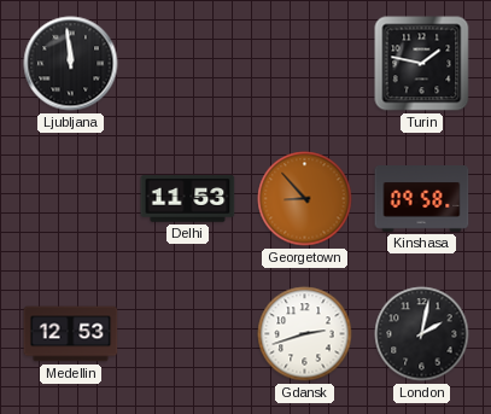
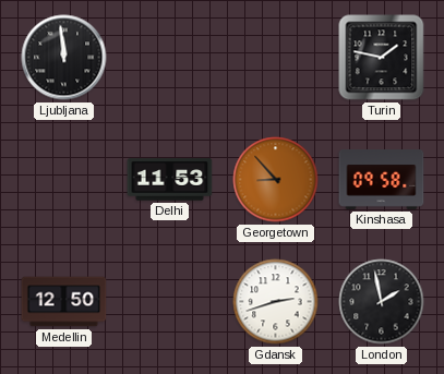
Medellin: 12:53 -> 12:50
London: 2:02 -> 1:58
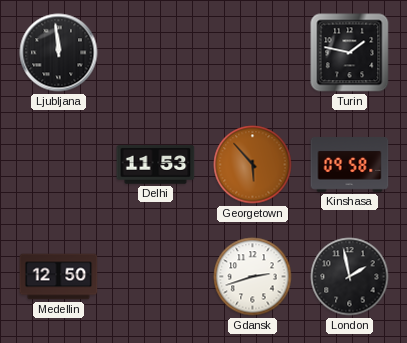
Georgetown: 8:53 -> 5:53
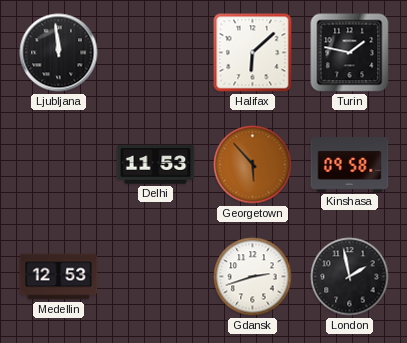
Halifax: none -> 6:08
Medellin: 12:50 -> 12:53
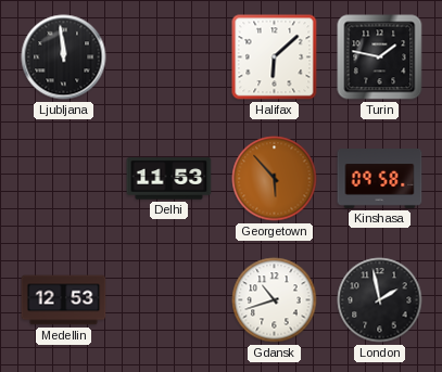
Gdansk: 2:42 -> 10:42
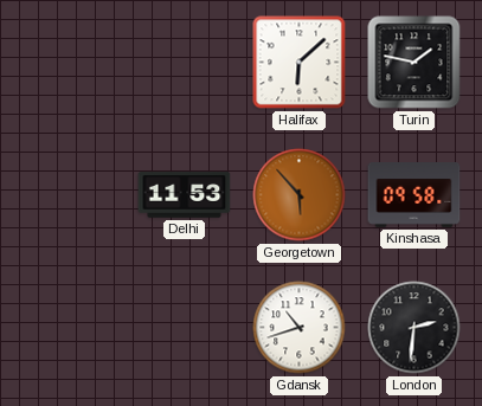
Ljubljana: 11:59 -> none
Medellin: 12:53 -> none
London: 1:58 -> 2:31
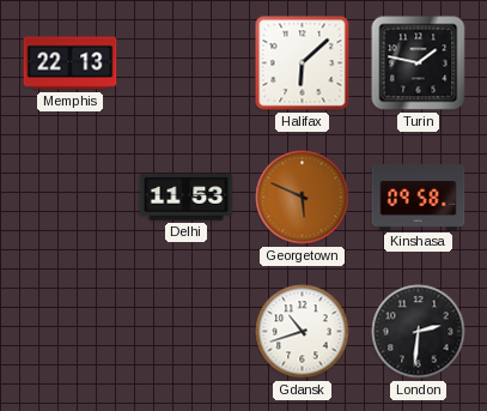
Memphis: none -> 22:13
Georgetown: 5:53 -> 5:49
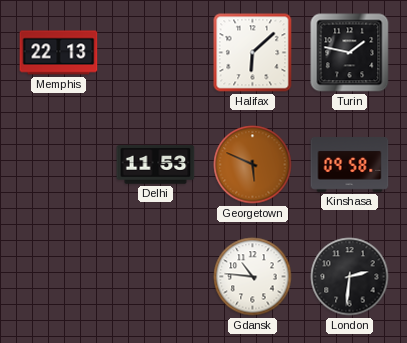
Gdansk: 10:42 -> 10:46
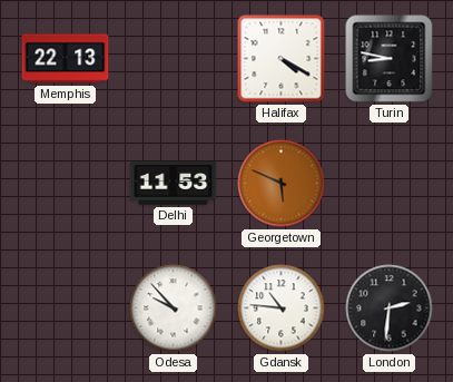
Halifax: 6:08 -> 4:20
Turin: 1:47 -> 8:47
Kinshasa: 09:58 -> none
Odesa: none -> 9:53
